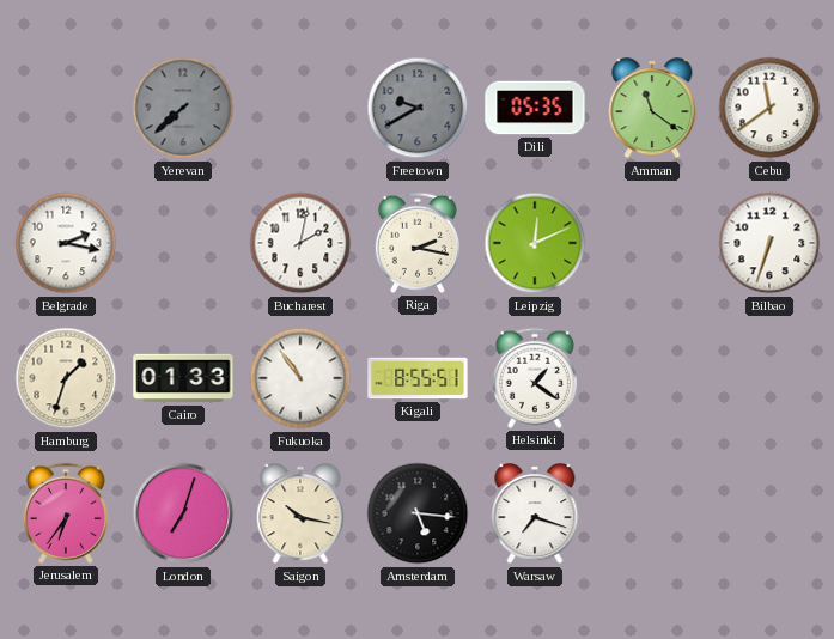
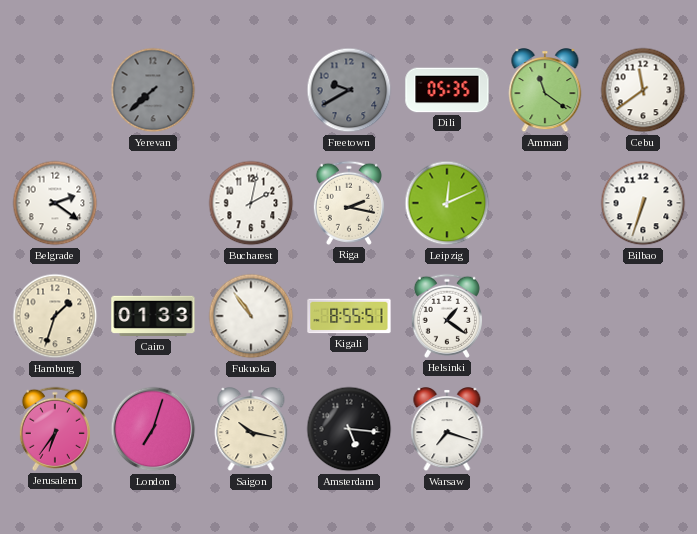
Belgrade: 2:17 -> 2:21
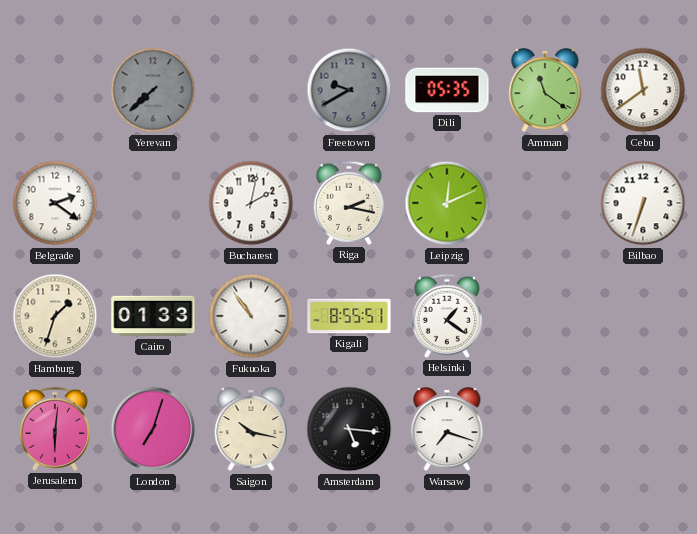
Jerusalem: 6:36 -> 6:01
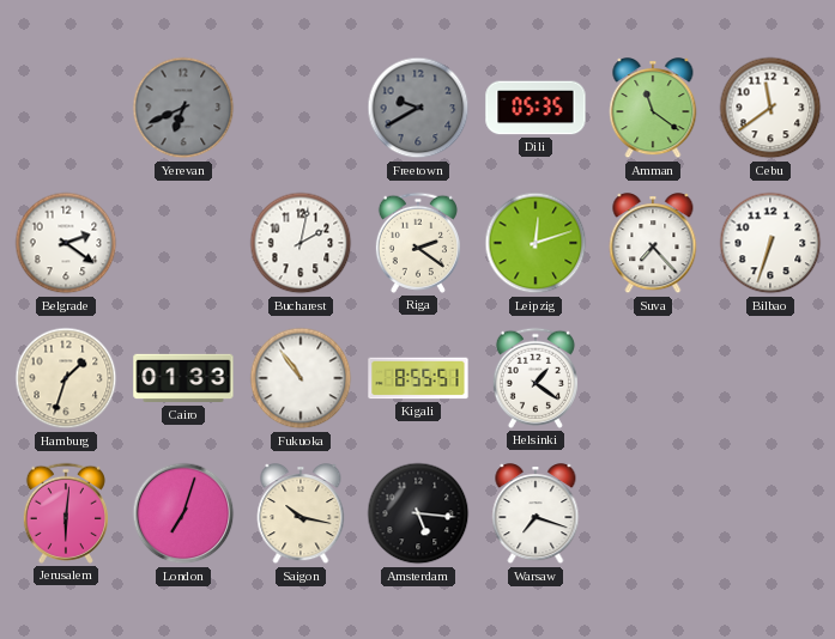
Yerevan: 7:38 -> 6:41
Riga: 2:17 -> 2:21
Leipzig: 12:11 -> 12:12
Suva: none -> 7:23
